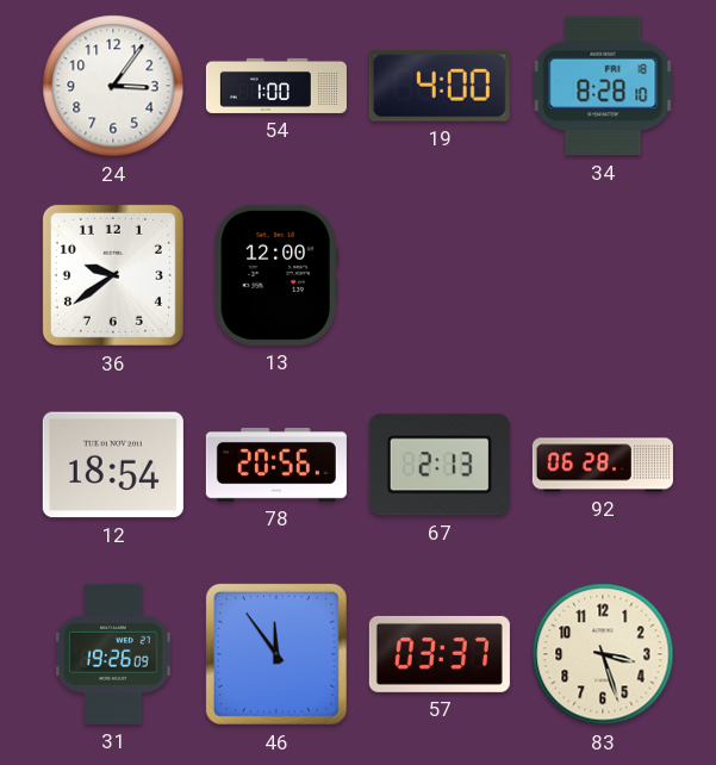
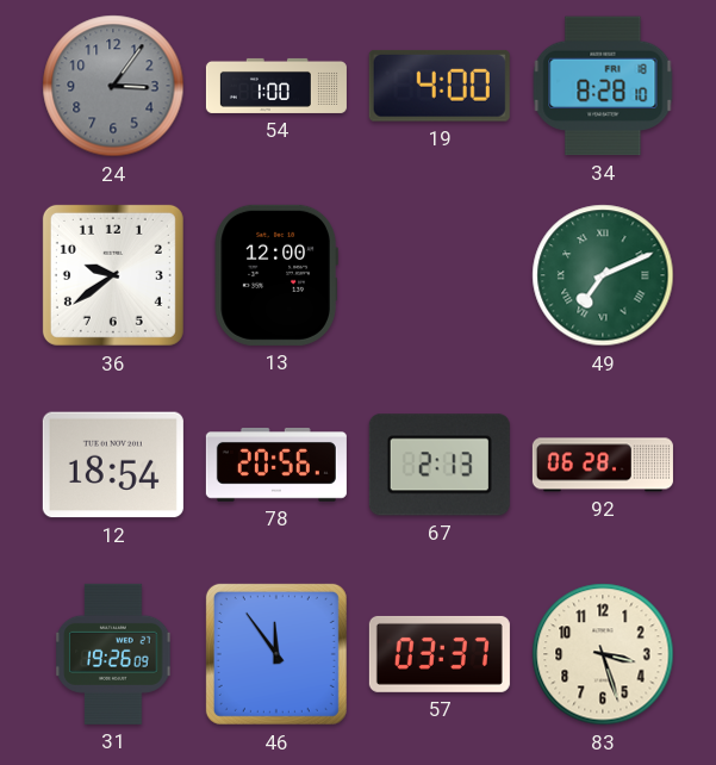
24 dial: white -> grey
49: none -> 7:11
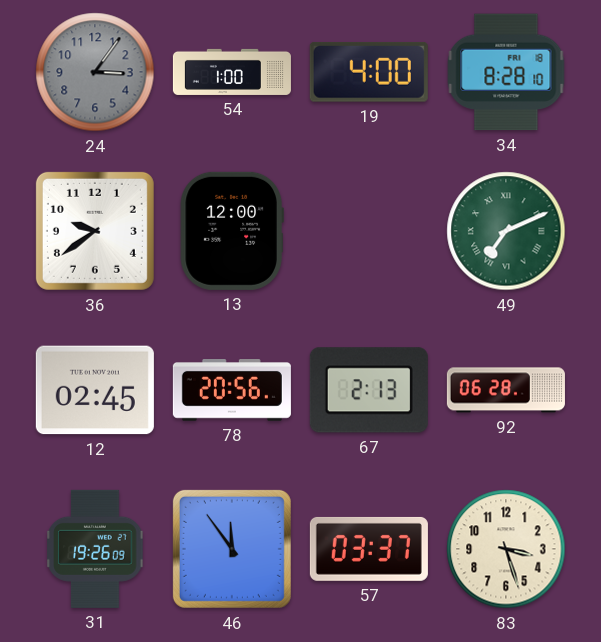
12: 18:54 -> 02:45
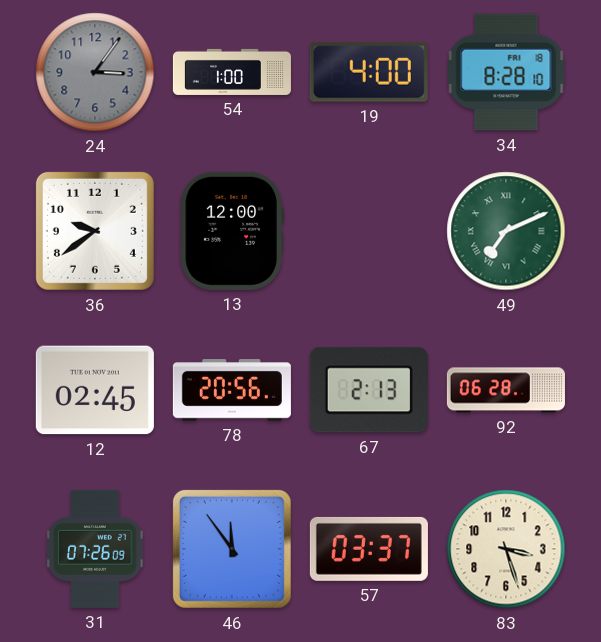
31: 19:26 -> 07:26
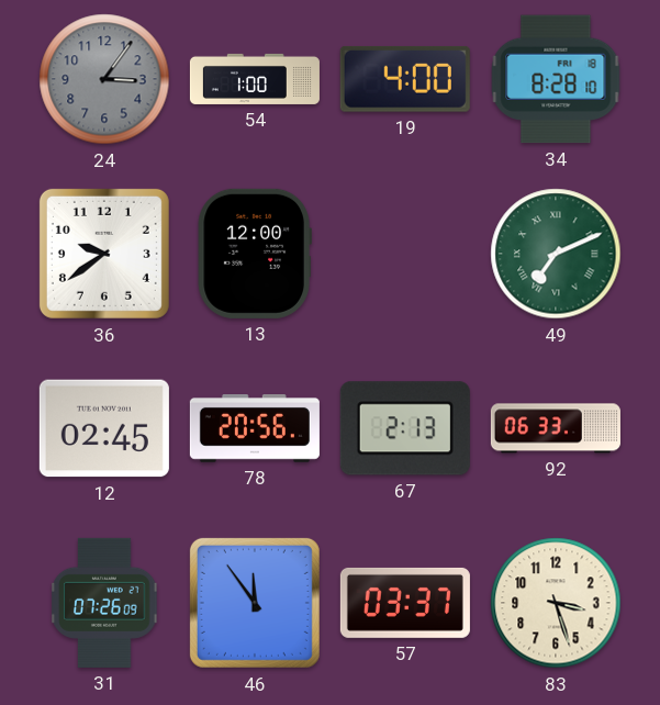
92: 06:28 -> 06:33
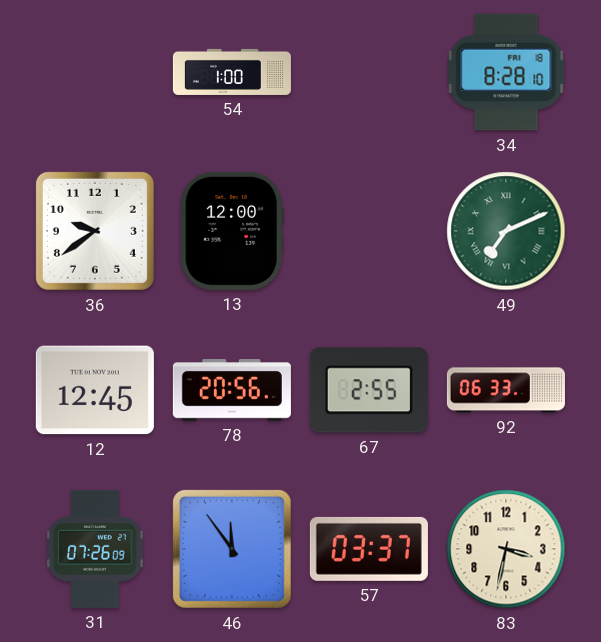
24: 3:06 -> none
19: 4:00 -> none
12: 02:45 -> 12:45
67: 2:13 -> 2:55
83: 3:27 -> 3:32
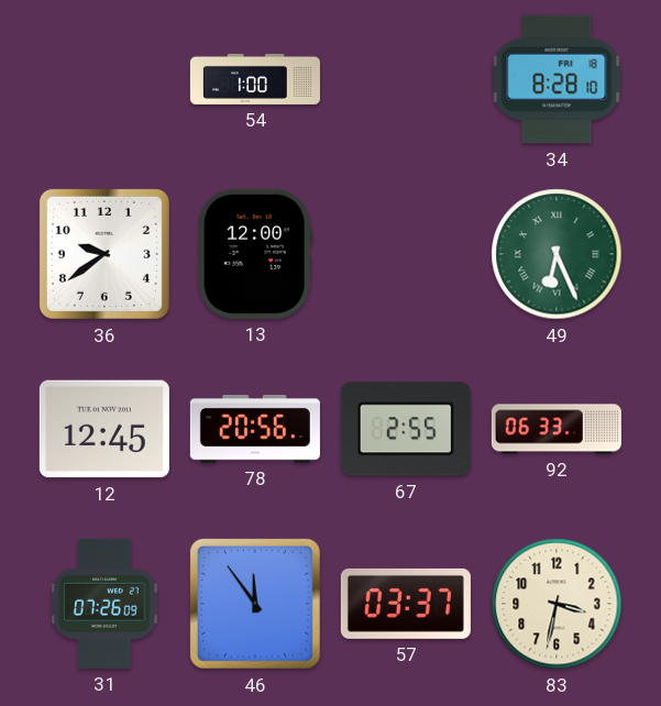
49: 7:11 -> 6:26
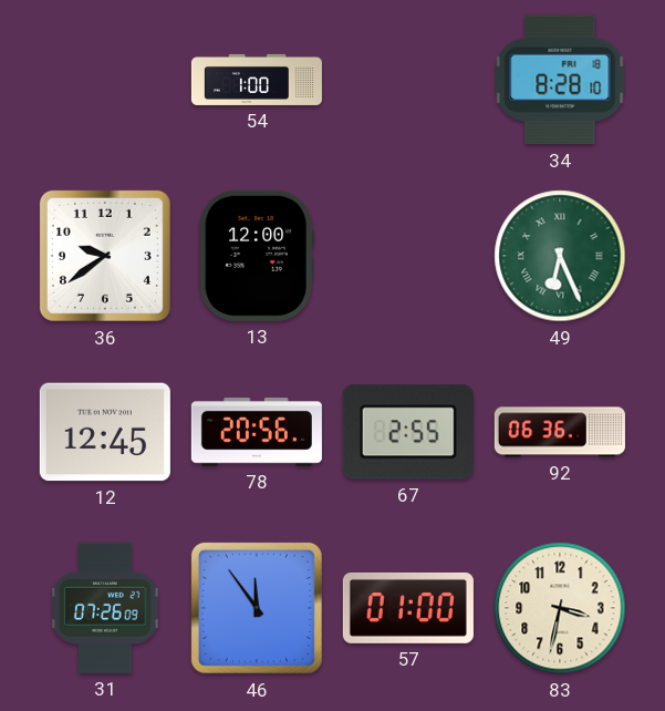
92: 06:33 -> 06:36
57: 03:37 -> 01:00
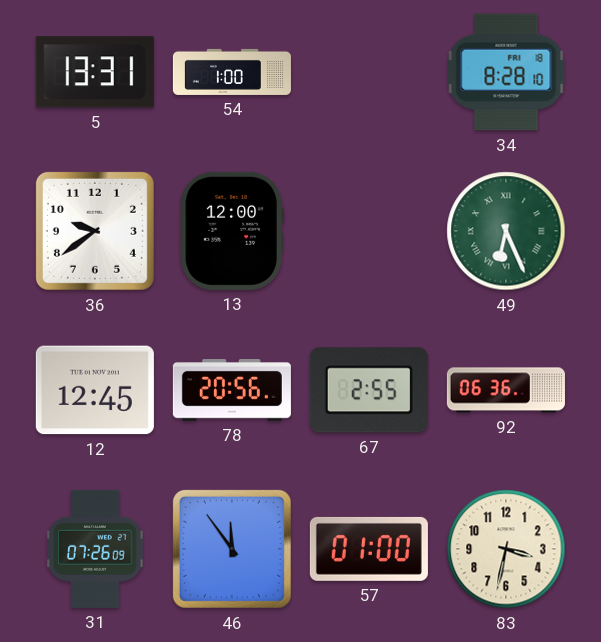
5: none -> 13:31
